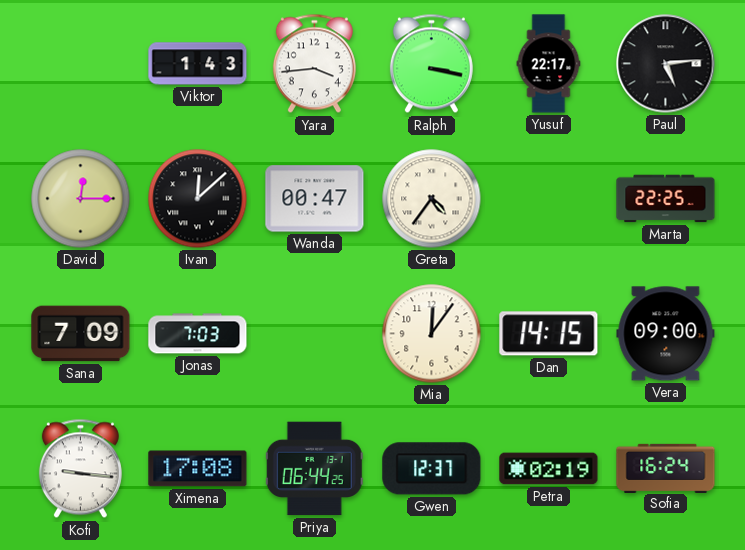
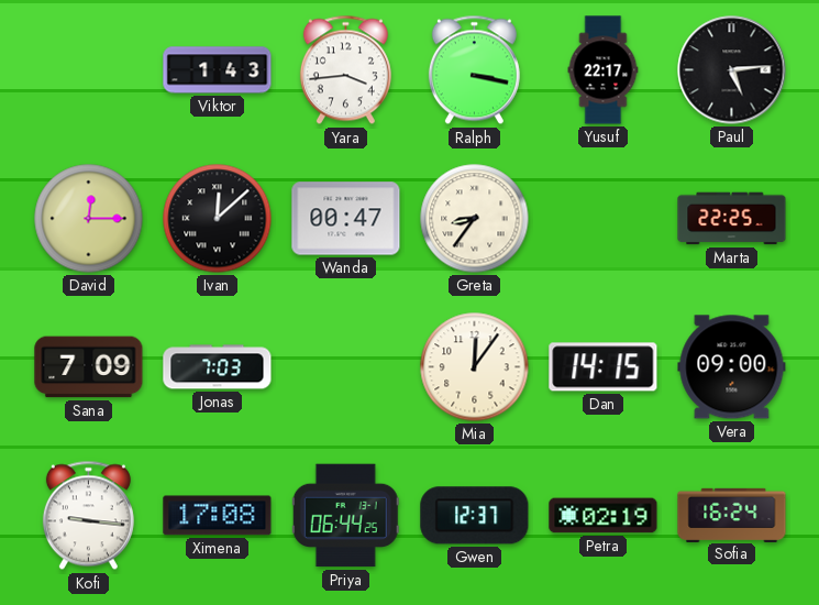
Greta: 4:36 -> 8:36
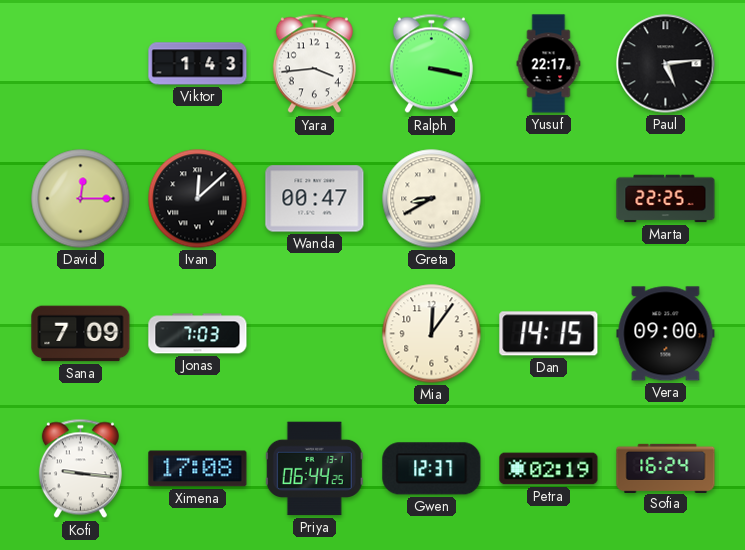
Greta: 8:36 -> 8:40
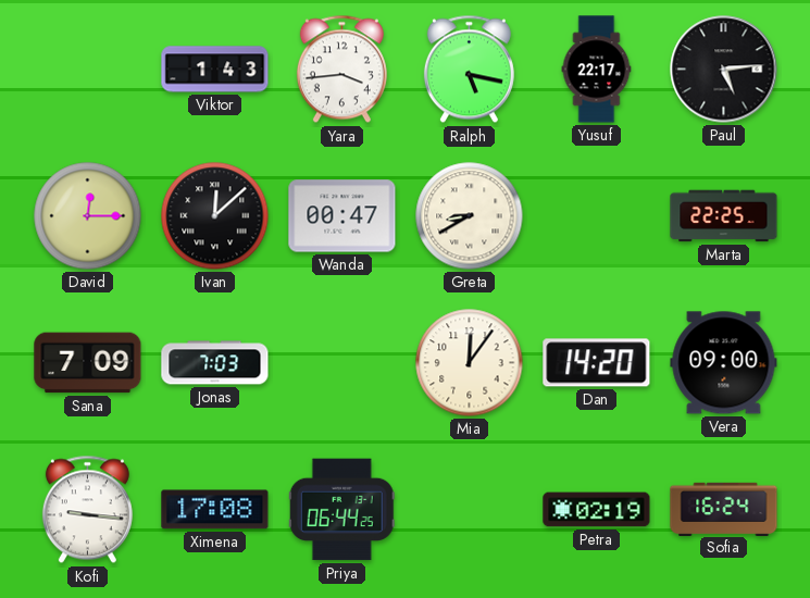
Ralph: 3:17 -> 5:17
Dan: 14:15 -> 14:20
Gwen: 12:37 -> none
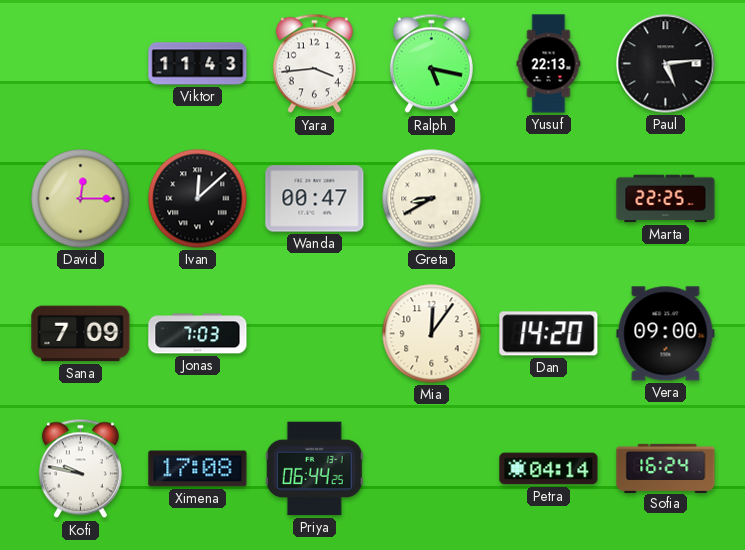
Viktor: 1:43 -> 11:43
Yusuf: 22:17 -> 22:13
Kofi: 9:16 -> 9:47
Petra: 02:19 -> 04:14
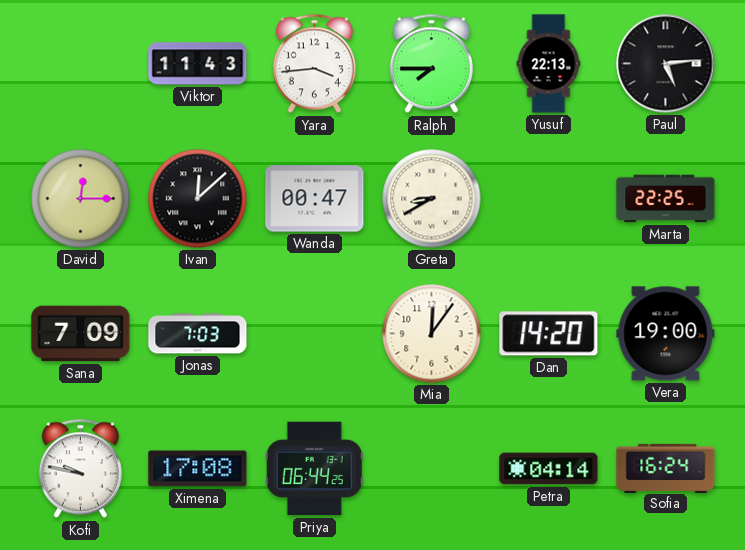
Ralph: 5:17 -> 7:45
Vera: 09:00 -> 19:00
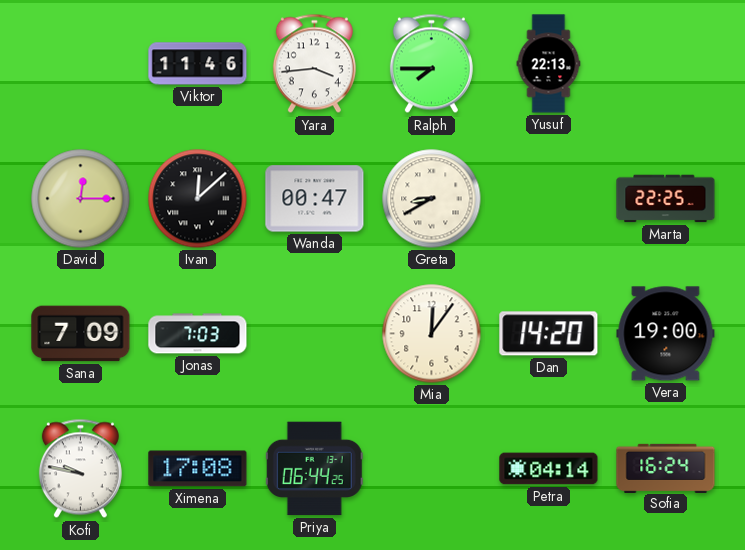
Viktor: 11:43 -> 11:46
Paul: 5:14 -> none
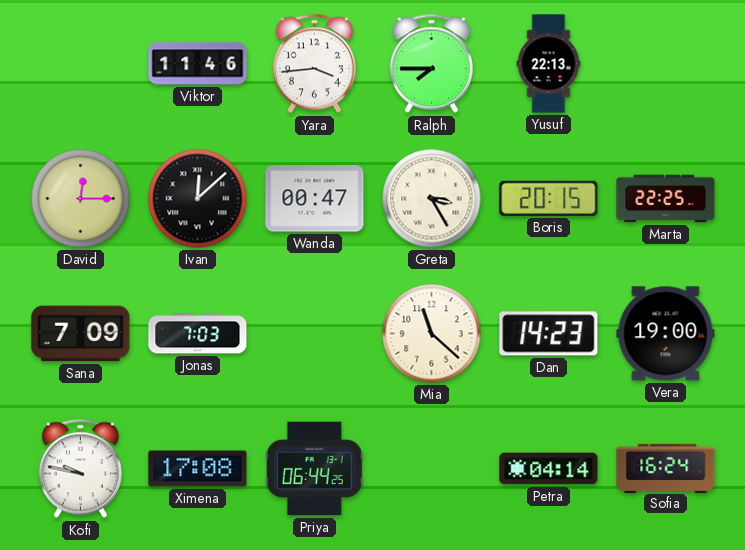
Greta: 8:40 -> 3:25
Boris: none -> 20:15
Mia: 12:06 -> 11:22
Dan: 14:20 -> 14:23
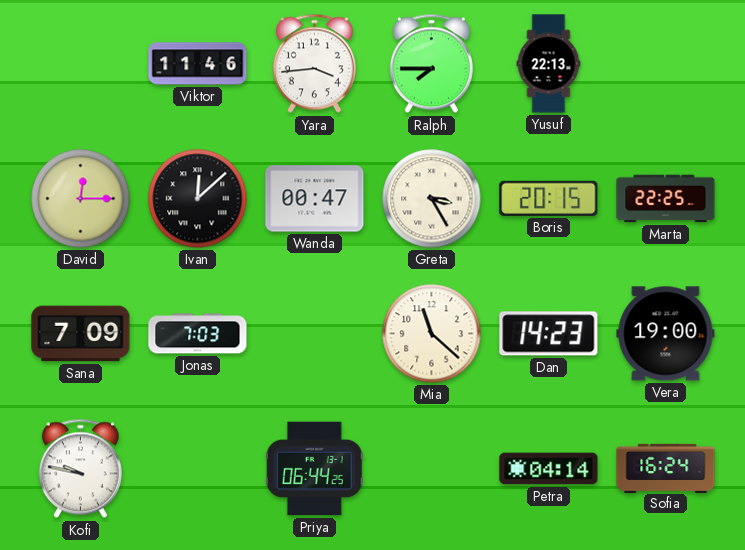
Ximena: 17:08 -> none
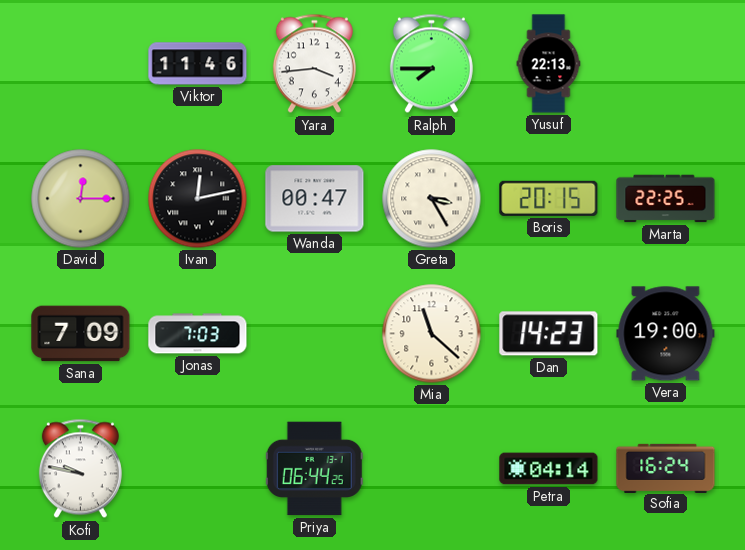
Ivan: 12:08 -> 12:13
